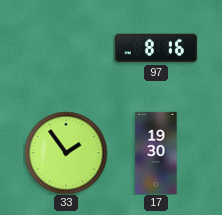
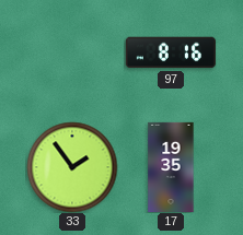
17: 19:30 -> 19:35
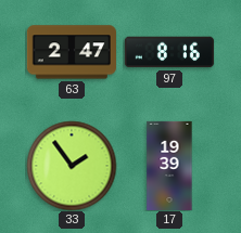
63: none -> 2:47
17: 19:35 -> 19:39
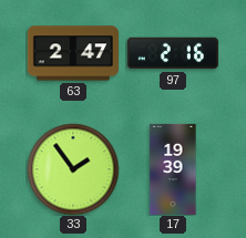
97: 8:16 -> 2:16
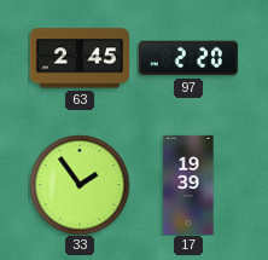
63: 2:47 -> 2:45
97: 2:16 -> 2:20
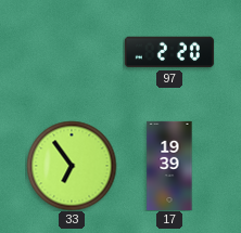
63: 2:45 -> none
33: 1:54 -> 6:54
